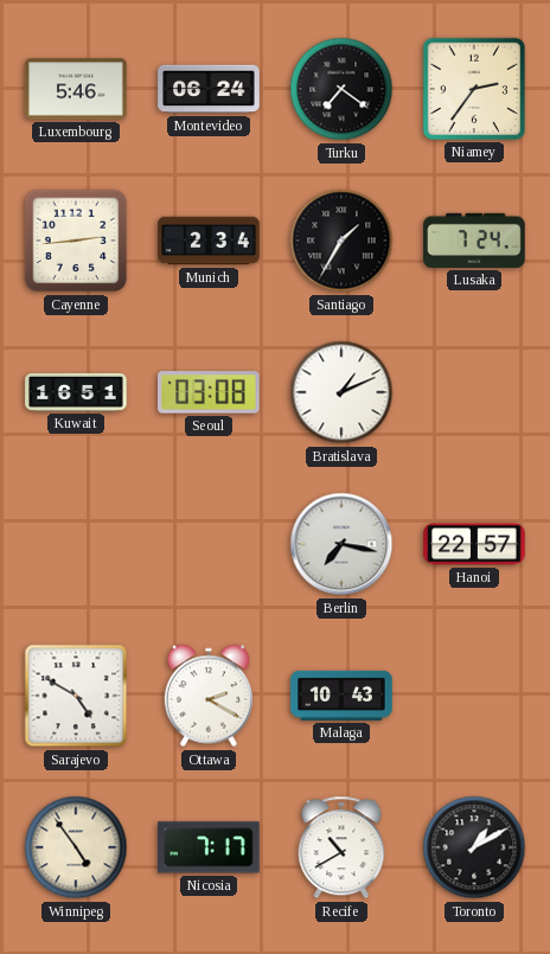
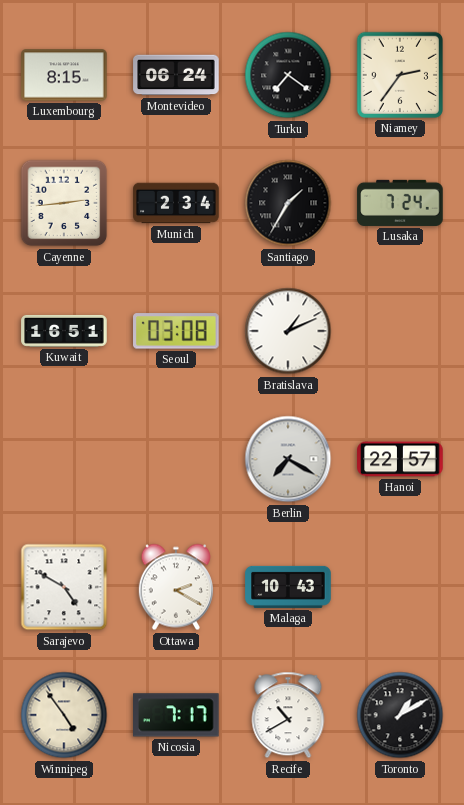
Luxembourg: 5:46 -> 8:15
Berlin: 7:17 -> 7:20
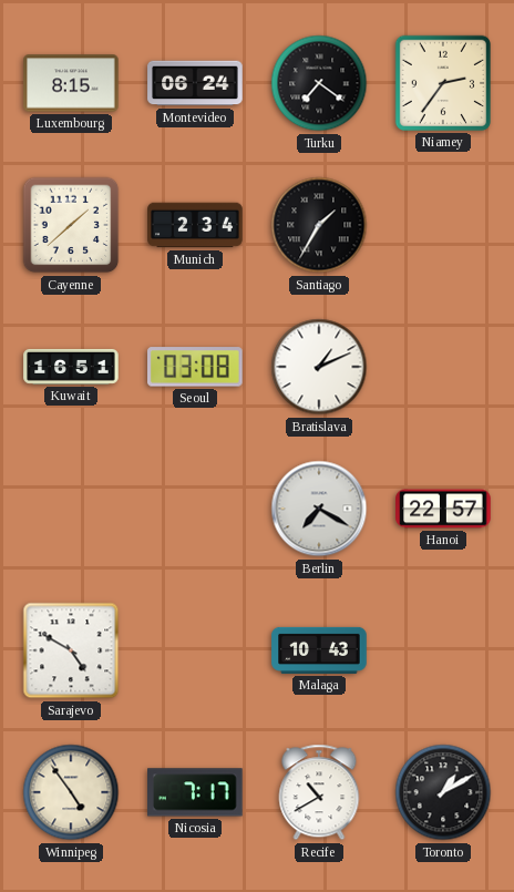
Cayenne: 2:44 -> 1:38
Lusaka: 7:24 -> none
Ottawa: 2:20 -> none
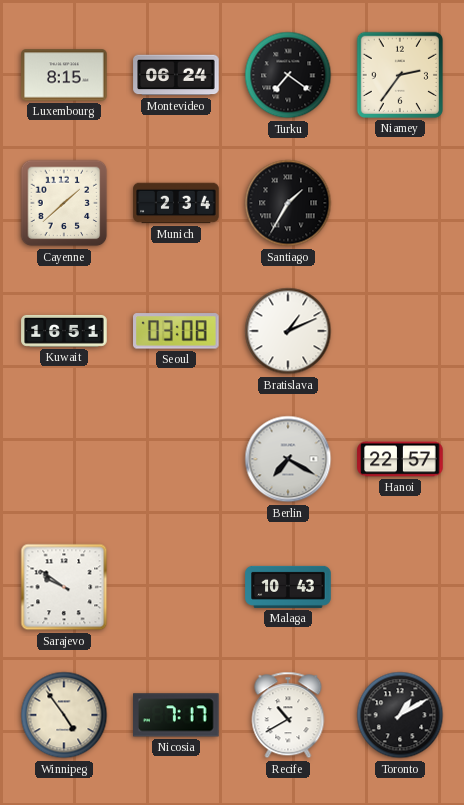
Sarajevo: 4:50 -> 9:51
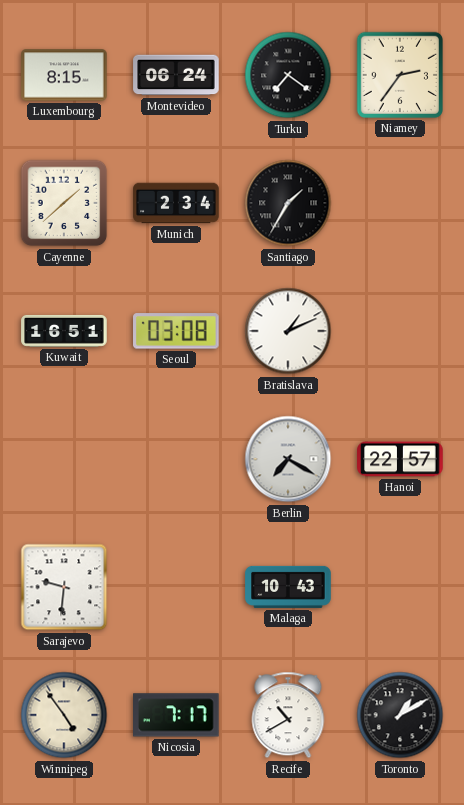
Sarajevo: 9:51 -> 9:31
